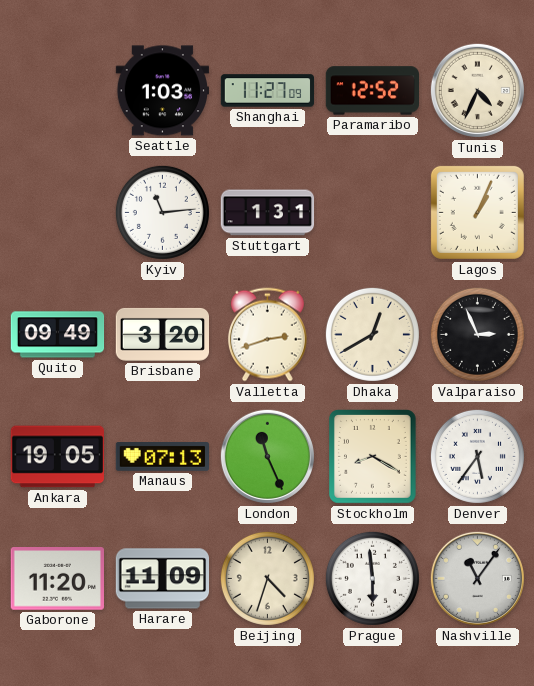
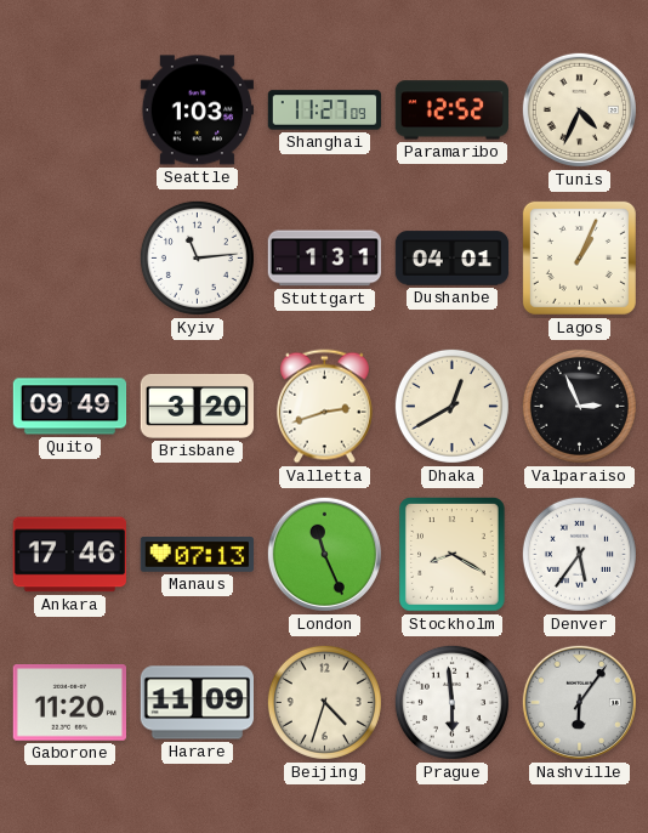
Dushanbe: none -> 04:01
Ankara: 19:05 -> 17:46
Nashville: 11:06 -> 6:06
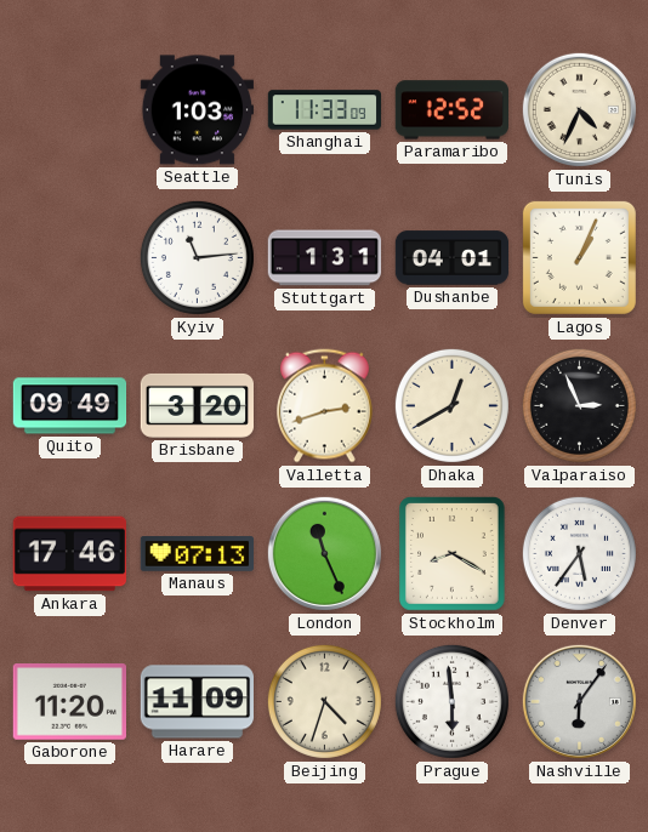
Shanghai: 11:27 -> 11:33
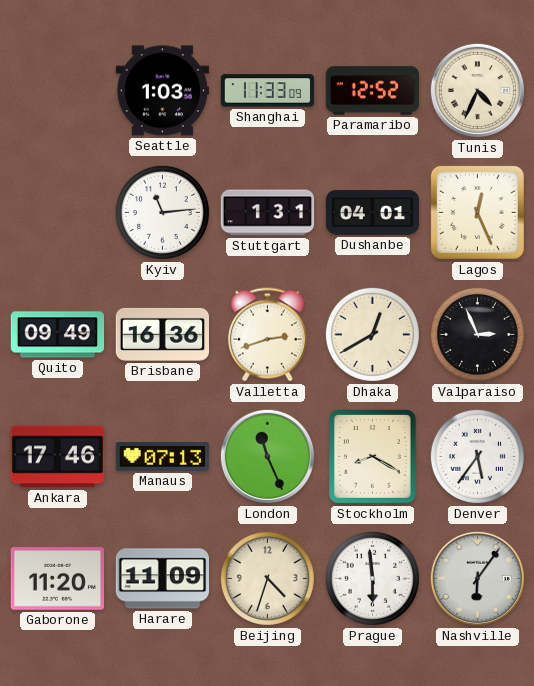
Lagos: 1:04 -> 12:26
Brisbane: 3:20 -> 16:36
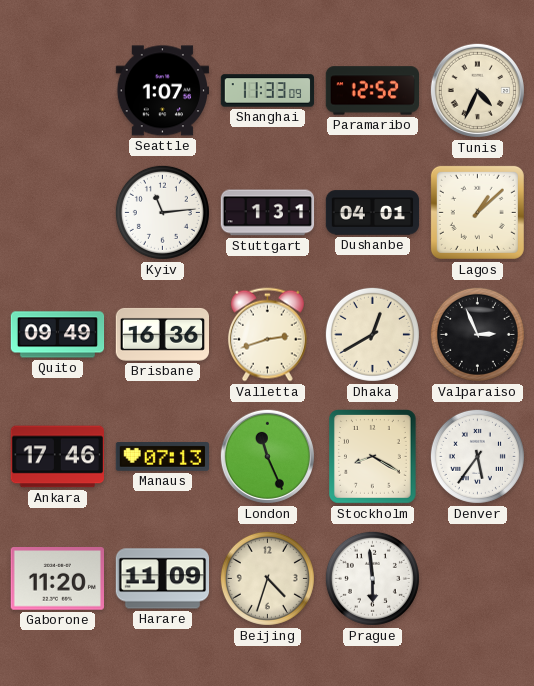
Seattle: 1:03 -> 1:07
Lagos: 12:26 -> 1:08
Nashville: 6:06 -> none
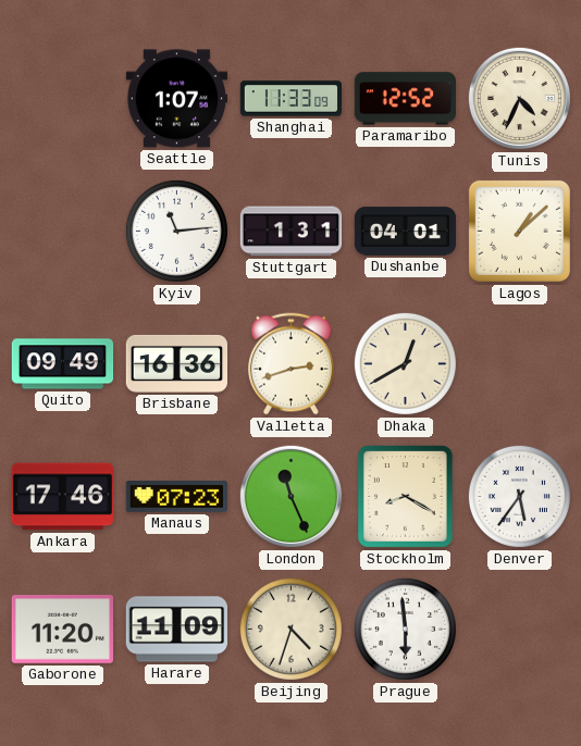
Valparaiso: 2:56 -> none
Manaus: 07:13 -> 07:23
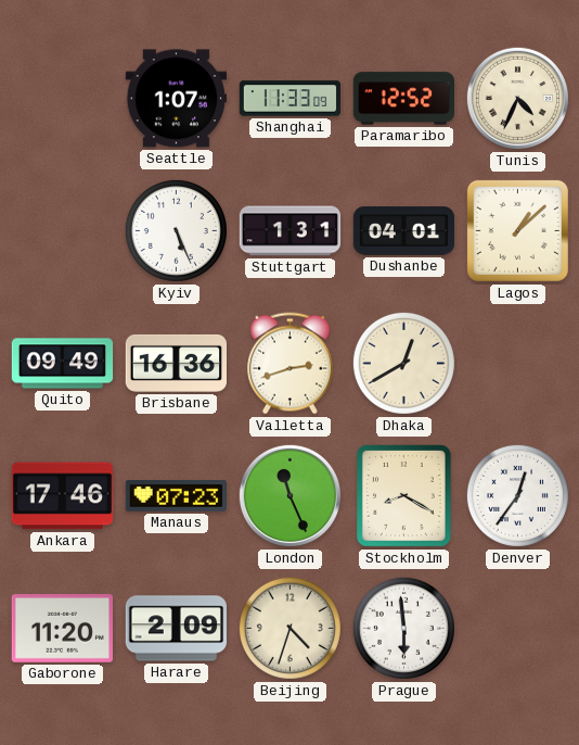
Kyiv: 11:14 -> 5:26
Denver: 5:36 -> 12:36
Harare: 11:09 -> 2:09
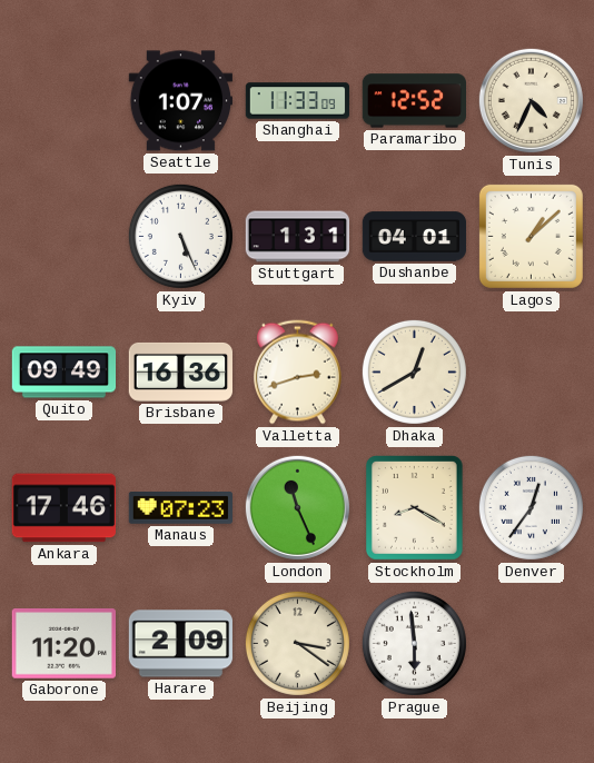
Beijing: 4:33 -> 3:21
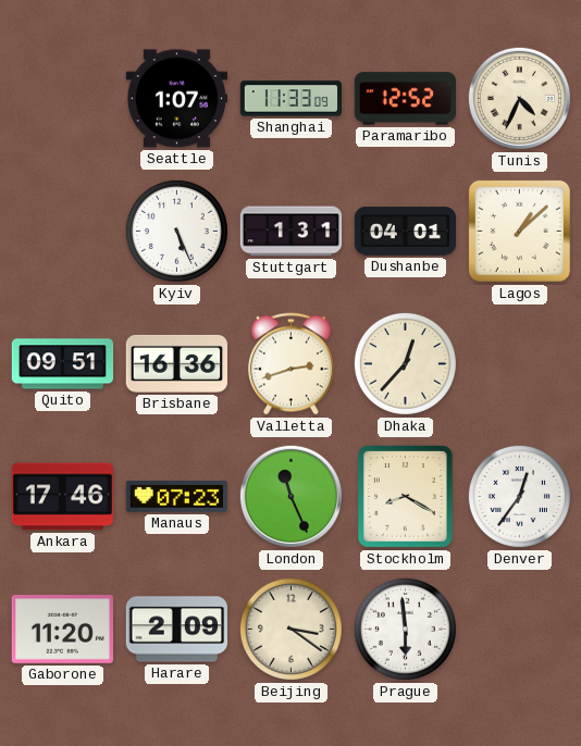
Quito: 09:49 -> 09:51
Dhaka: 12:40 -> 12:37
